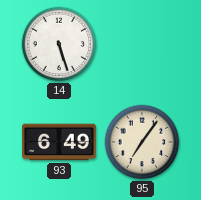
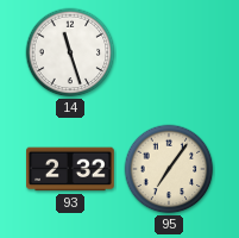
14: 5:27 -> 11:27
93: 6:49 -> 2:32
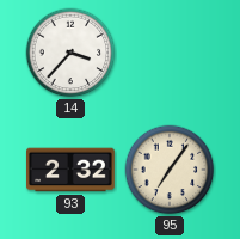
14: 11:27 -> 3:37
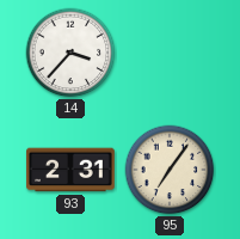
93: 2:32 -> 2:31
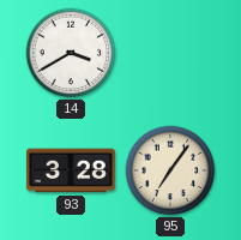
14: 3:37 -> 3:40
93: 2:31 -> 3:28
